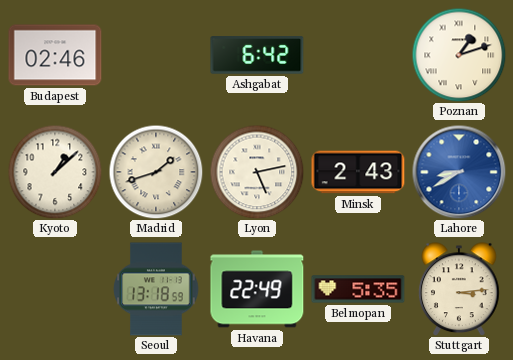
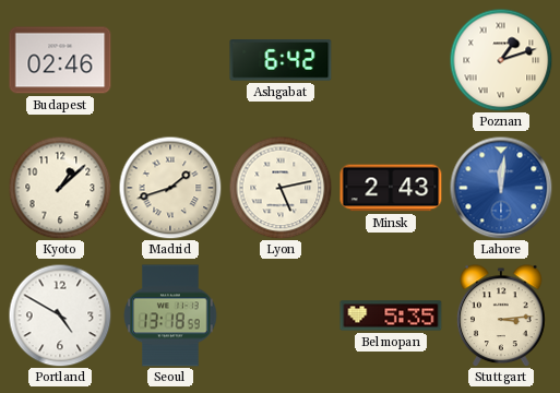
Lahore: 8:40 -> 12:01
Portland: none -> 4:50
Havana: 22:49 -> none
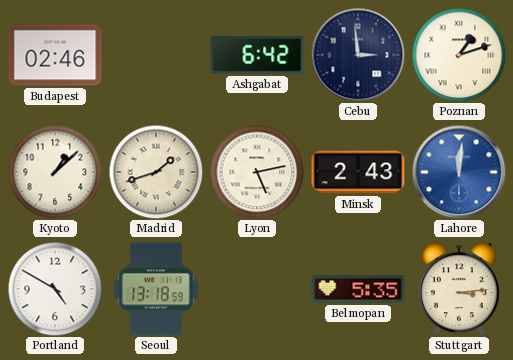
Cebu: none -> 2:59
